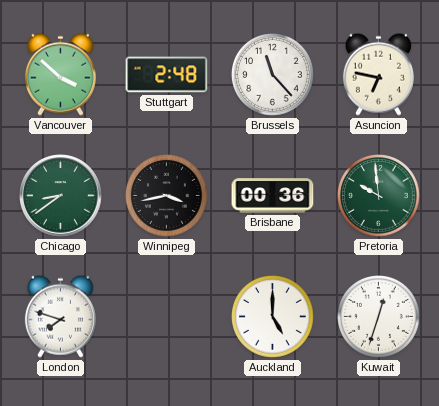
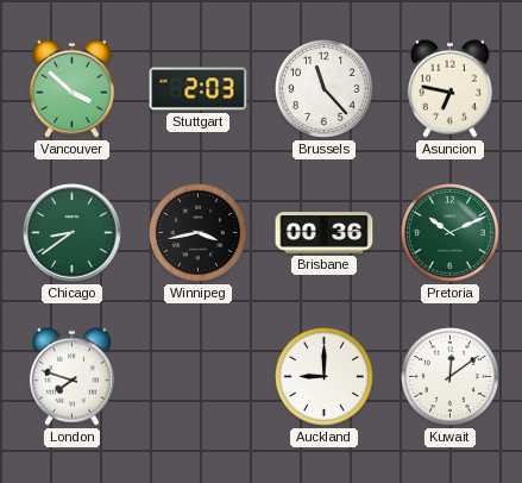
Stuttgart: 2:48 -> 2:03
Pretoria: 9:59 -> 10:11
Auckland: 5:00 -> 9:00
Kuwait: 12:33 -> 12:09
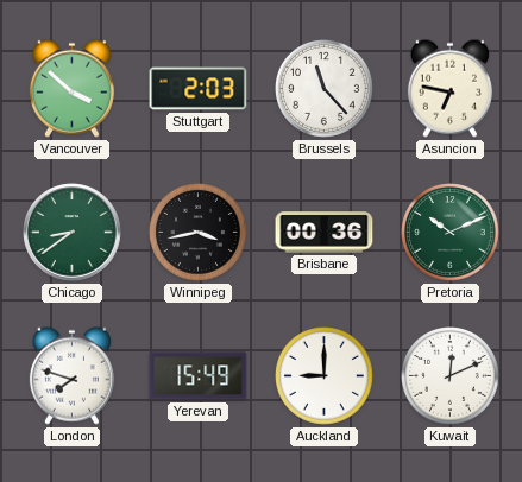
Yerevan: none -> 15:49
Kuwait: 12:09 -> 12:11
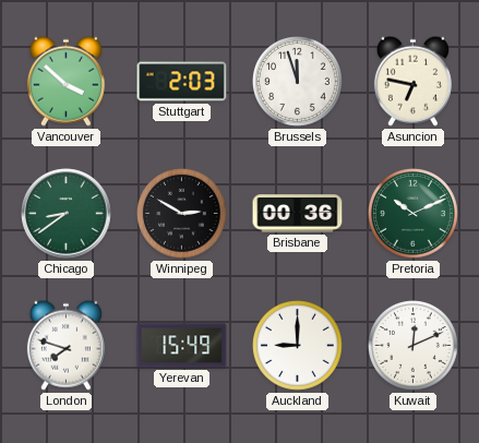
Brussels: 11:23 -> 11:57
Winnipeg: 3:43 -> 2:50
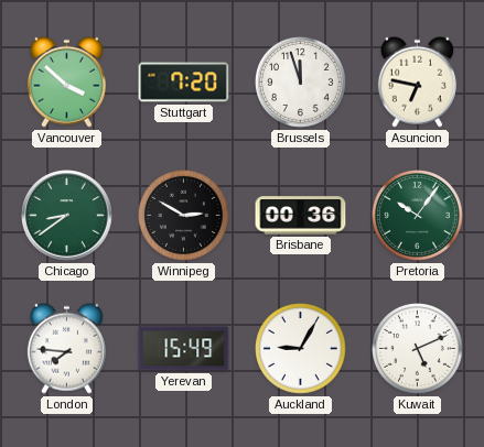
Stuttgart: 2:03 -> 7:20
Pretoria: 10:11 -> 10:06
London: 7:48 -> 7:46
Auckland: 9:00 -> 9:05
Kuwait: 12:11 -> 5:11
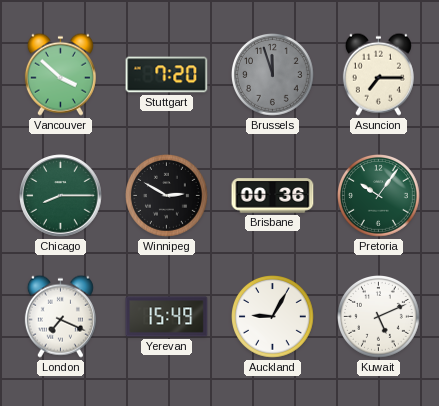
Brussels dial: white -> grey
Asuncion: 6:47 -> 7:15
Chicago: 8:39 -> 8:15
London: 7:46 -> 7:19
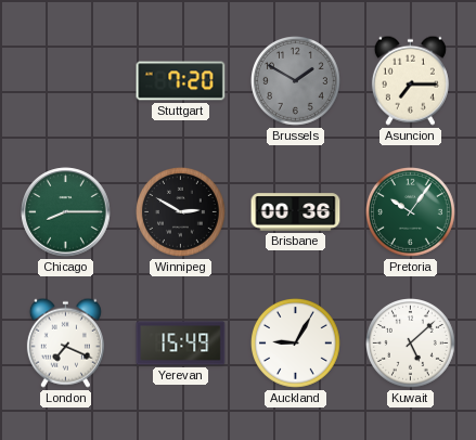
Vancouver: 3:52 -> none
Brussels: 11:57 -> 1:50
Kuwait: 5:11 -> 5:08
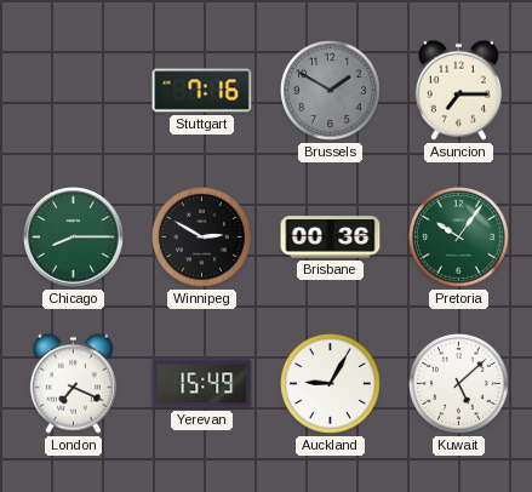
Stuttgart: 7:20 -> 7:16
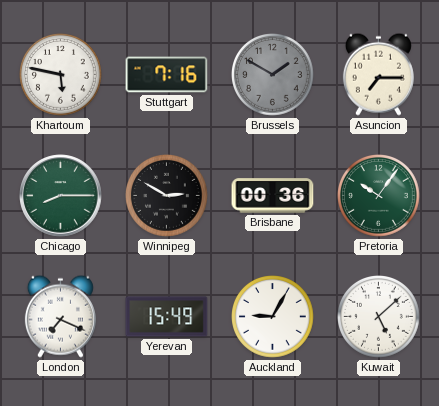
Khartoum: none -> 5:47
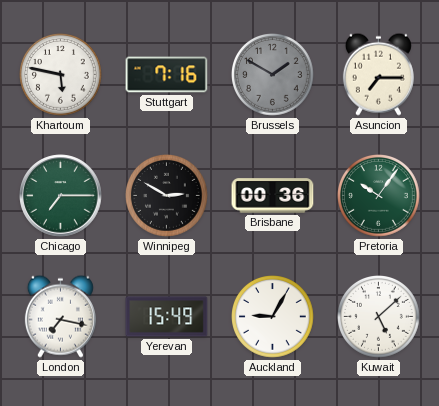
Chicago: 8:15 -> 7:15
London: 7:19 -> 7:17
